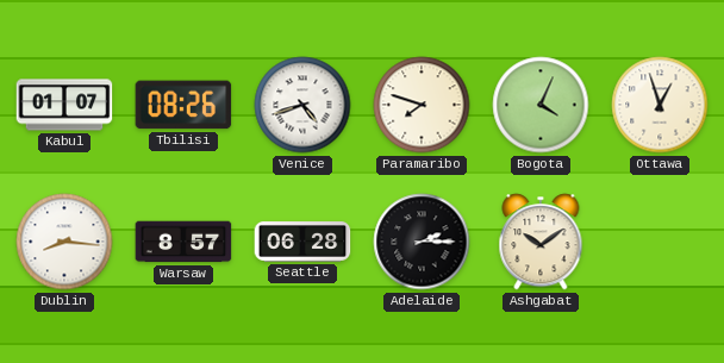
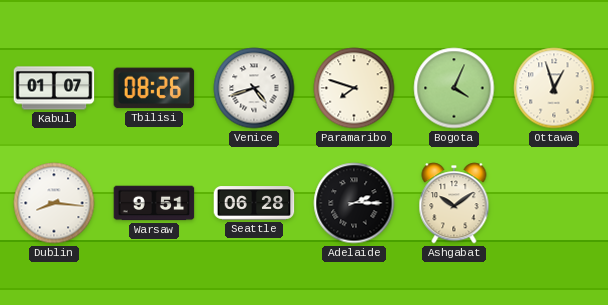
Warsaw: 8:57 -> 9:51
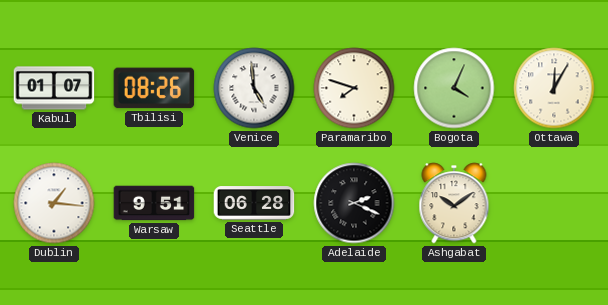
Venice: 4:42 -> 4:59
Ottawa: 12:57 -> 12:05
Dublin: 8:16 -> 1:16
Adelaide: 2:15 -> 2:19
